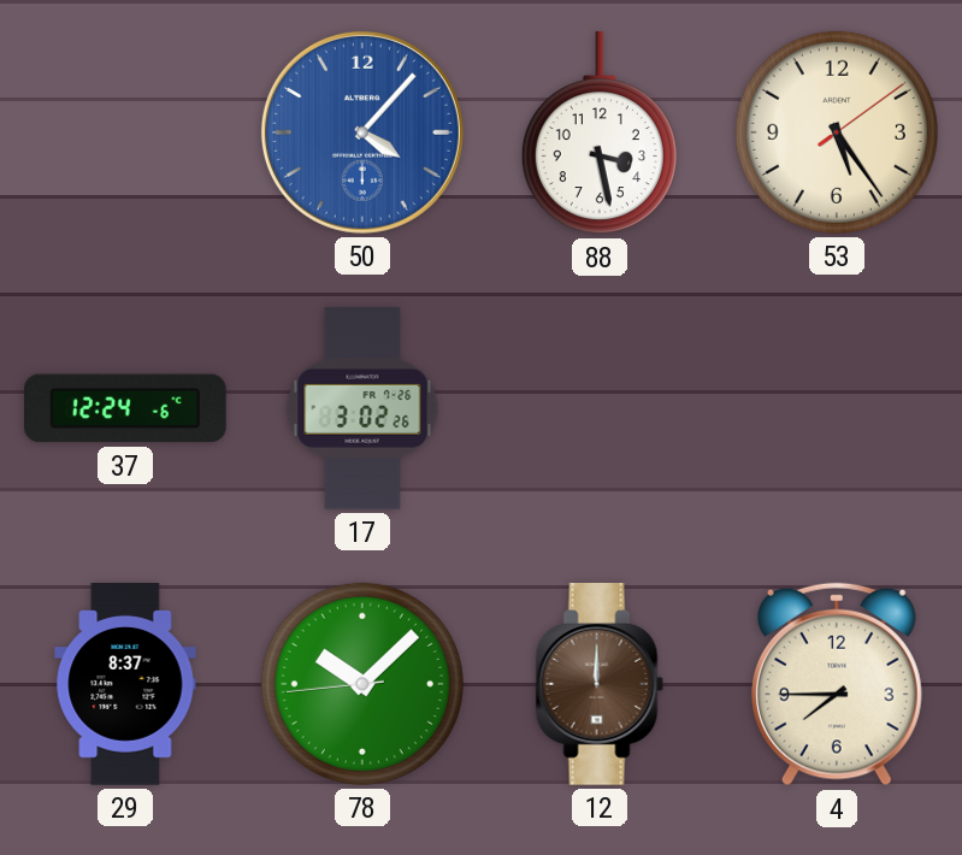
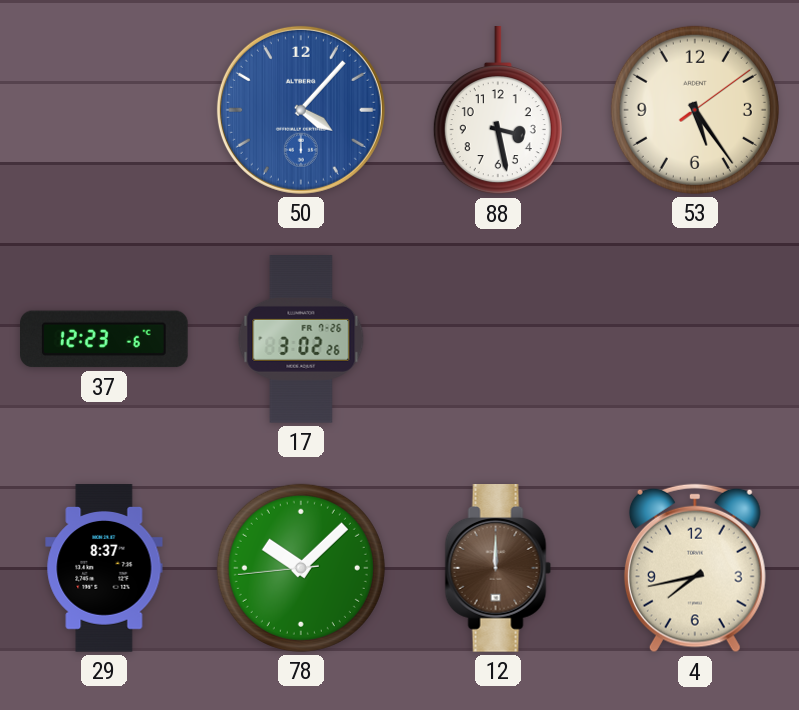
37: 12:24 -> 12:23
4: 7:45 -> 7:43
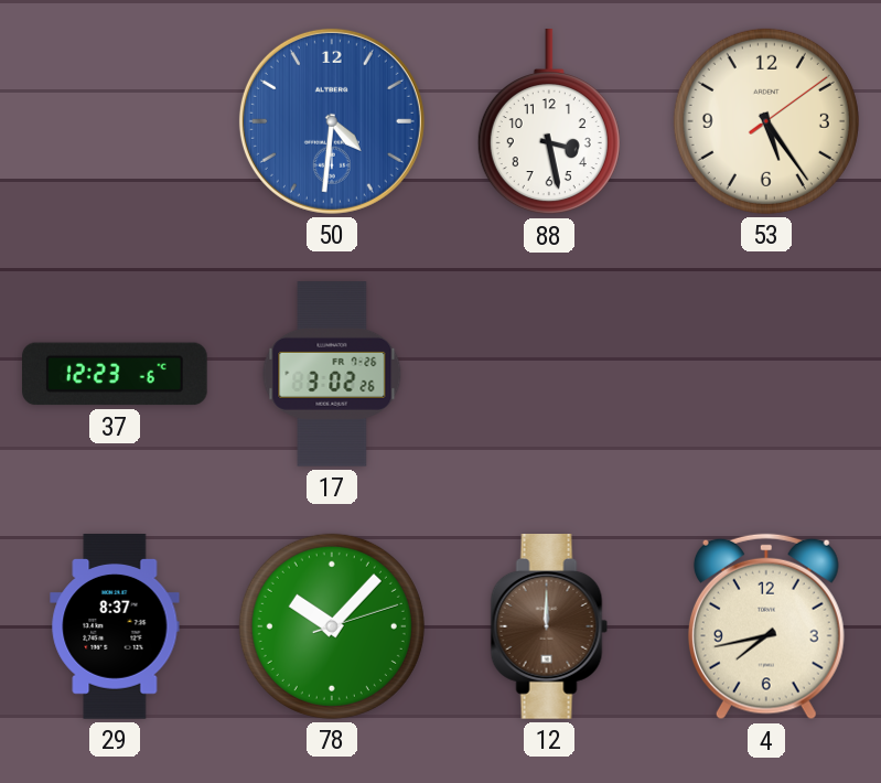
50: 4:07 -> 4:31
78: 10:07:44 -> 10:07:12
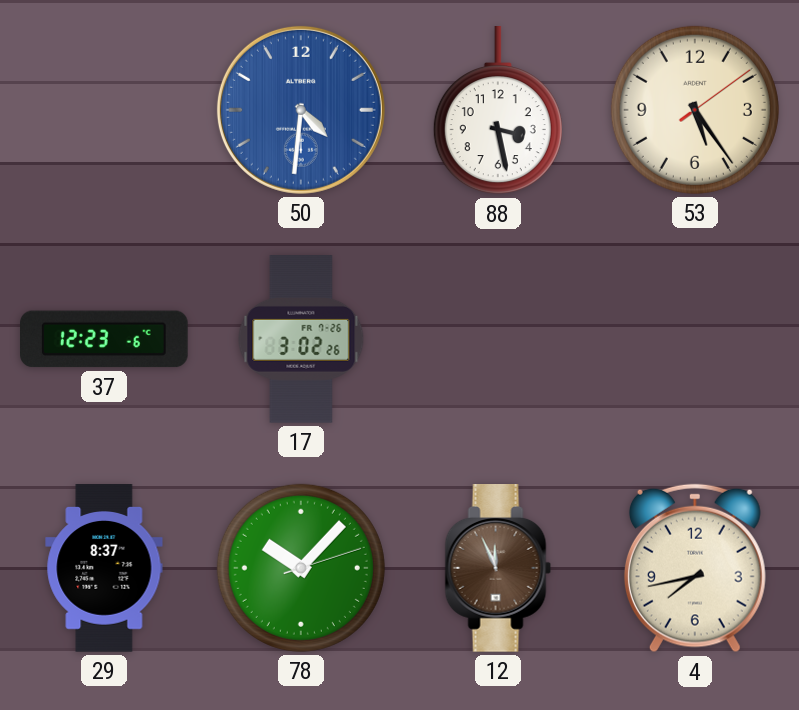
12: 12:00 -> 11:56
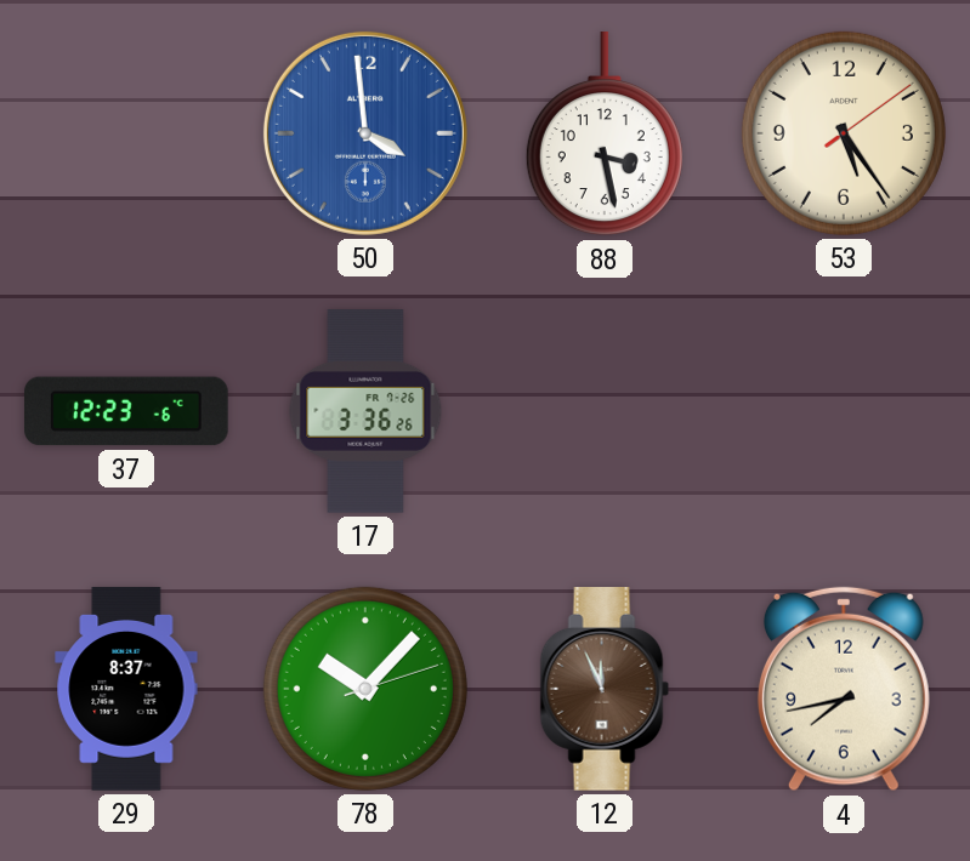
50: 4:31 -> 3:59
17: 3:02 -> 3:36
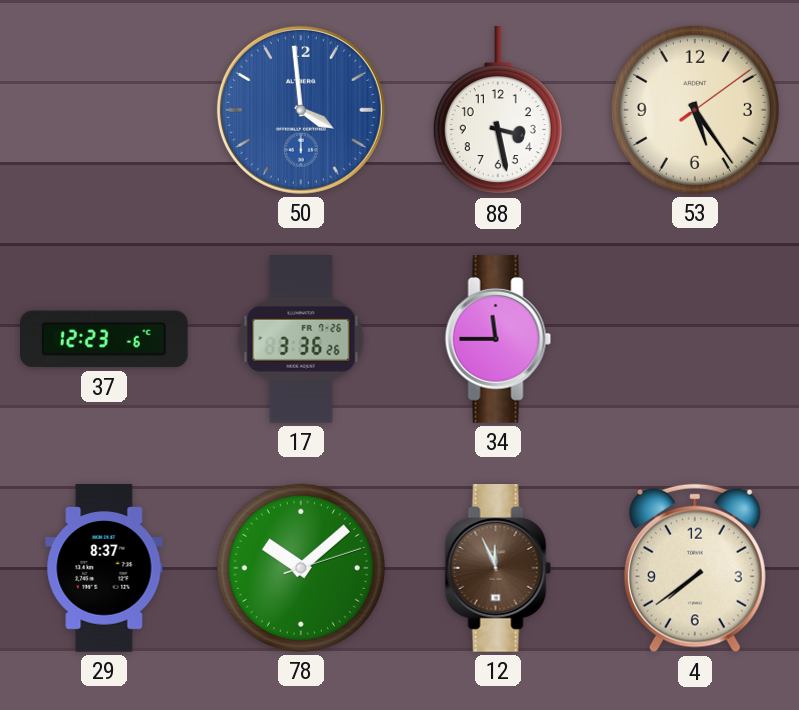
34: none -> 11:45
78: 10:07 -> 10:08
4: 7:43 -> 7:39
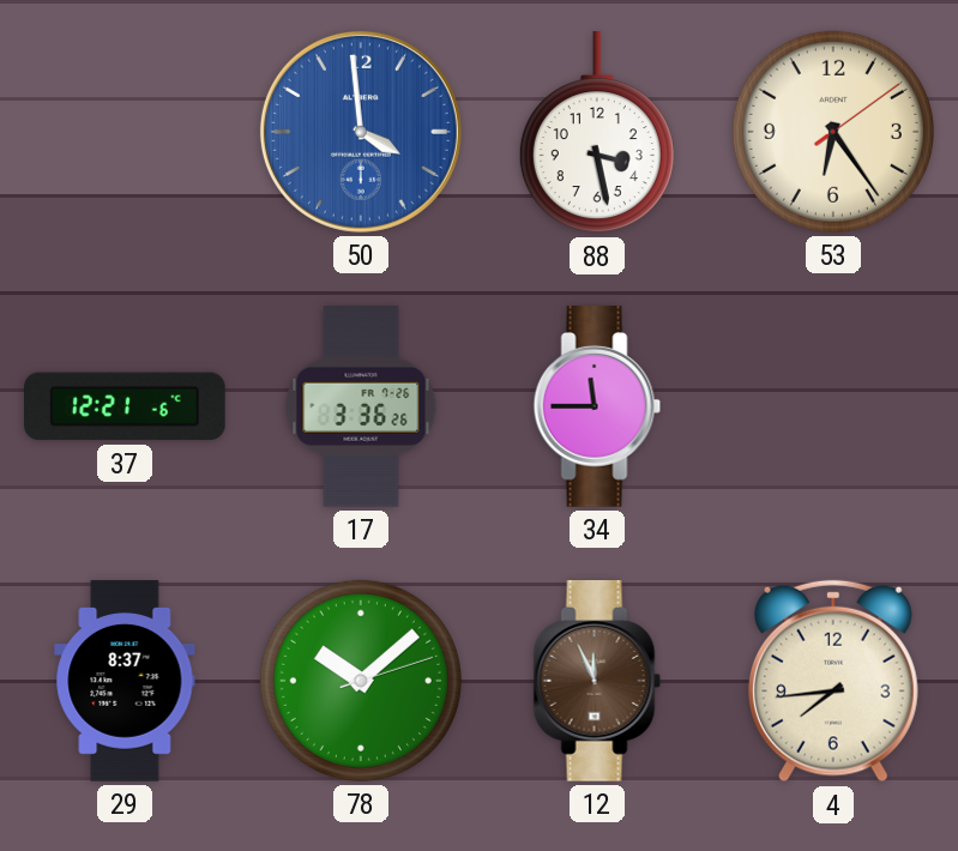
53: 5:24 -> 6:24
37: 12:23 -> 12:21
4: 7:39 -> 7:44
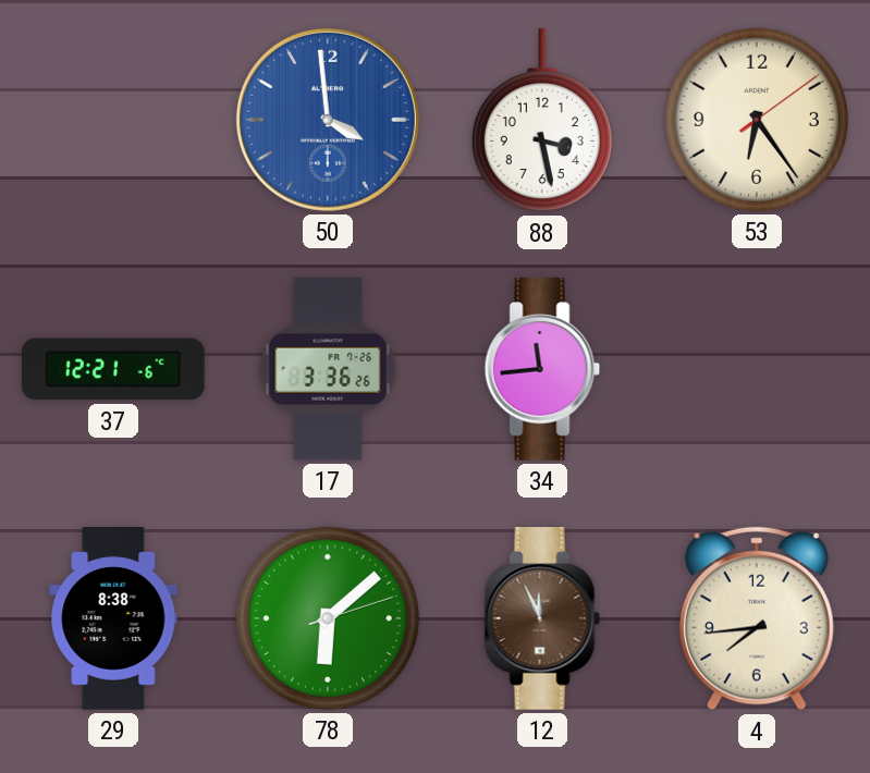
34: 11:45 -> 11:44
29: 8:37 -> 8:38
78: 10:08 -> 6:08
